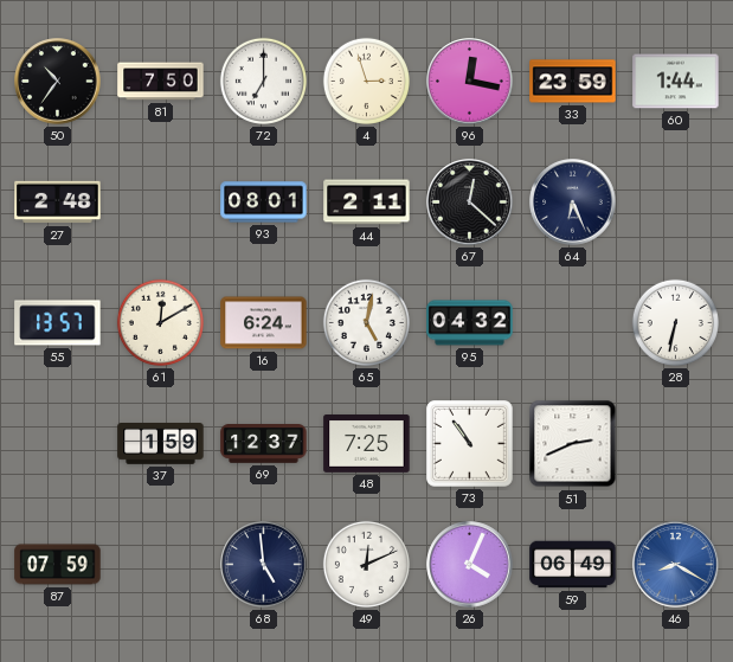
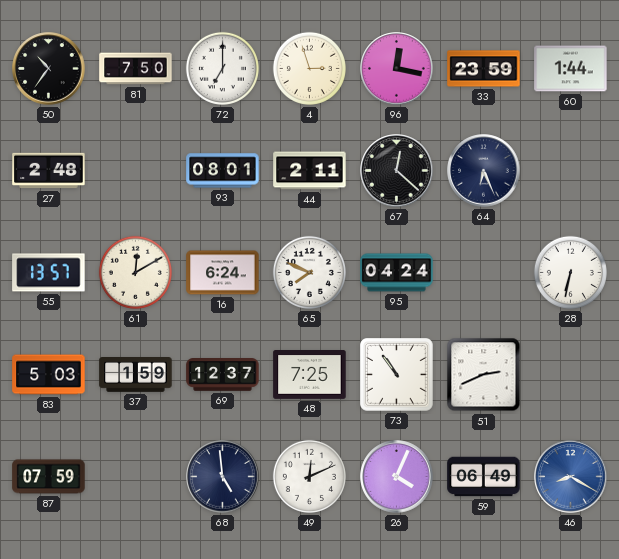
65: 5:02 -> 7:49
95: 04:32 -> 04:24
83: none -> 5:03
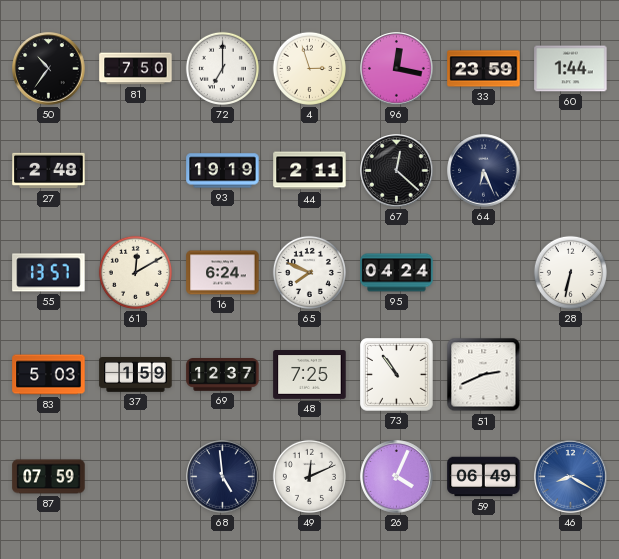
93: 08:01 -> 19:19
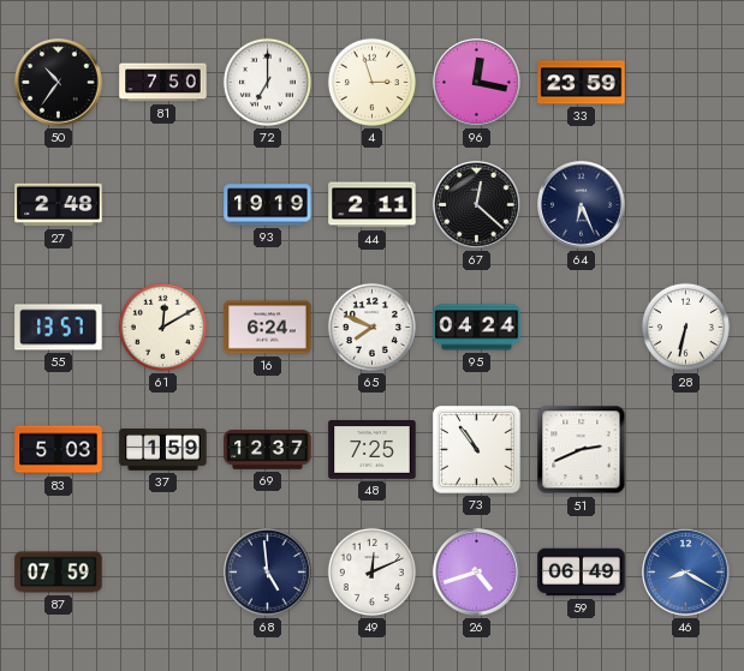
60: 1:44 -> none
26: 4:04 -> 4:42
